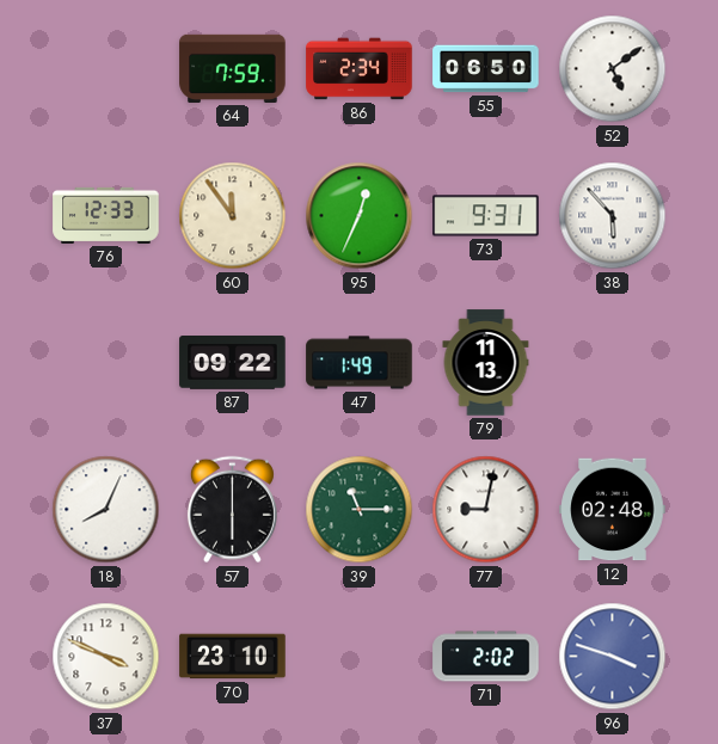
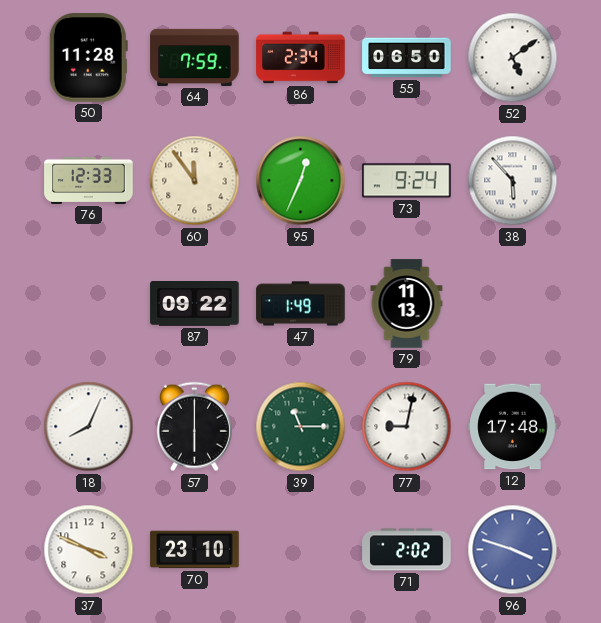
50: none -> 11:28
73: 9:31 -> 9:24
12: 02:48 -> 17:48
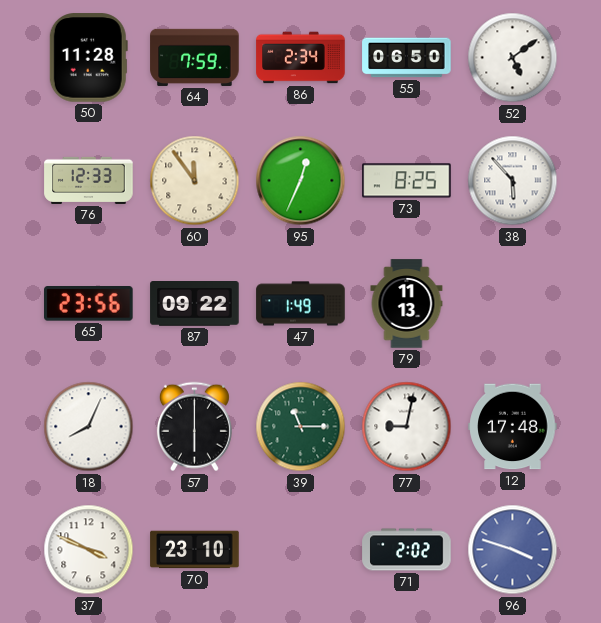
73: 9:24 -> 8:25
65: none -> 23:56
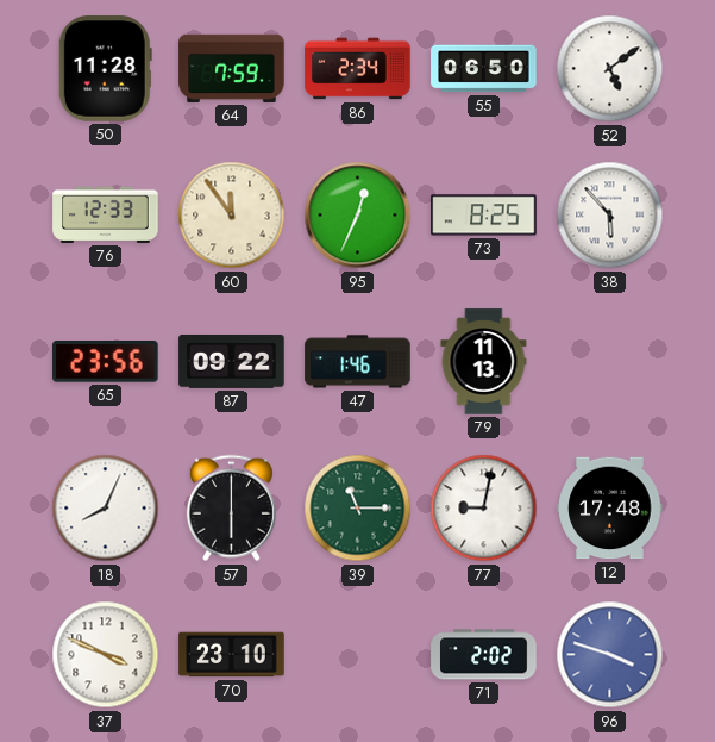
47: 1:49 -> 1:46
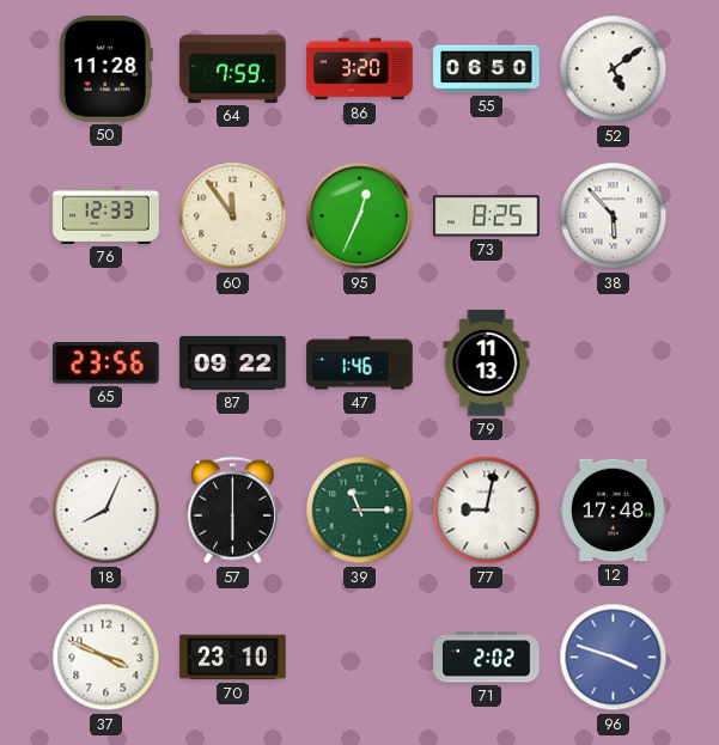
86: 2:34 -> 3:20
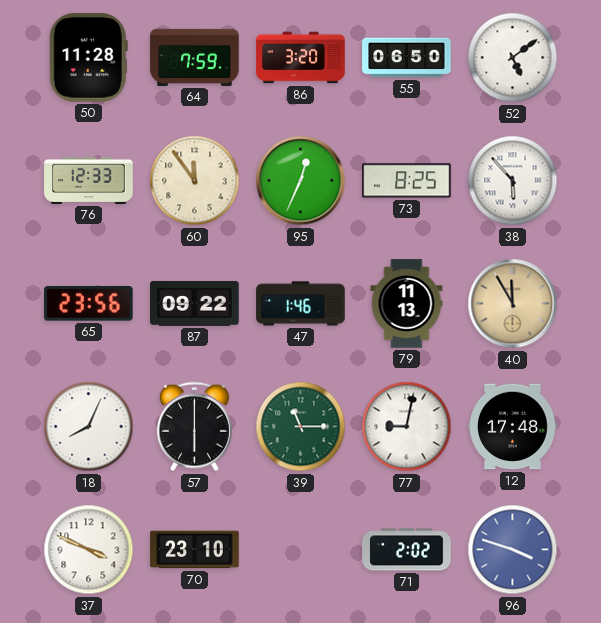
40: none -> 11:55
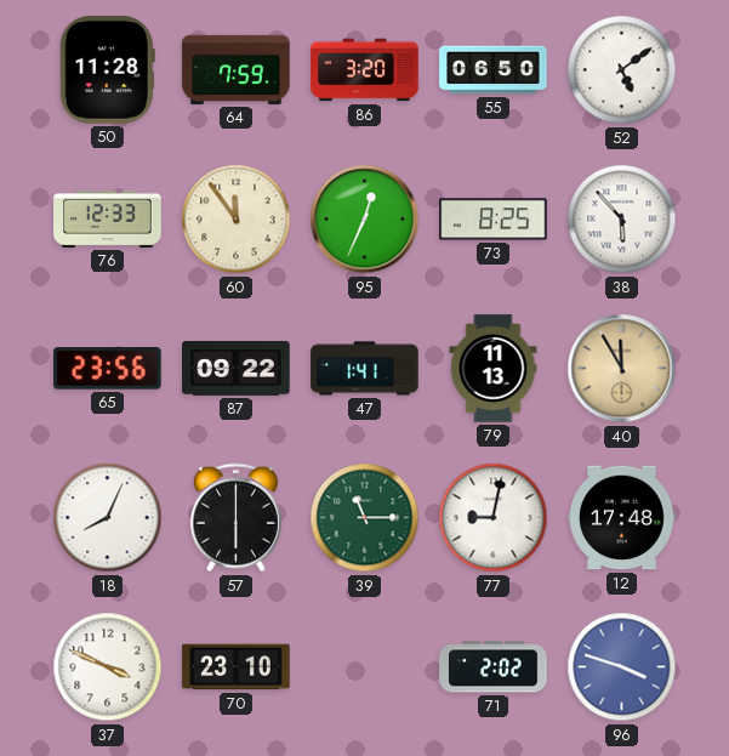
47: 1:46 -> 1:41
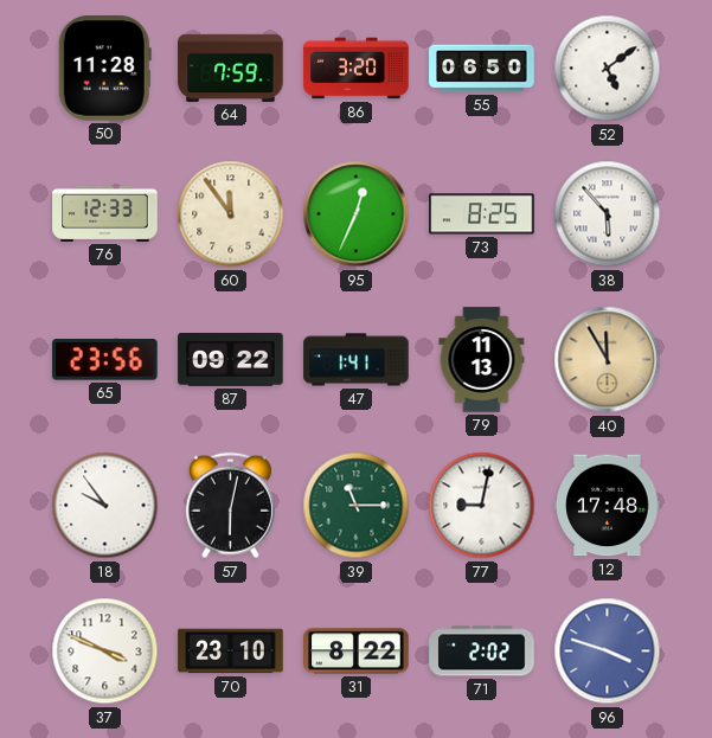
18: 8:04 -> 9:54
57: 6:00 -> 6:02
31: none -> 8:22
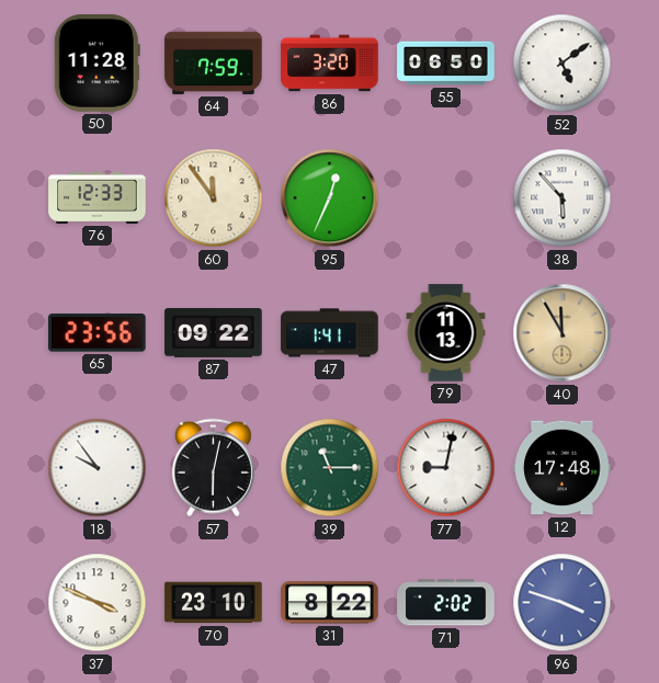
73: 8:25 -> none
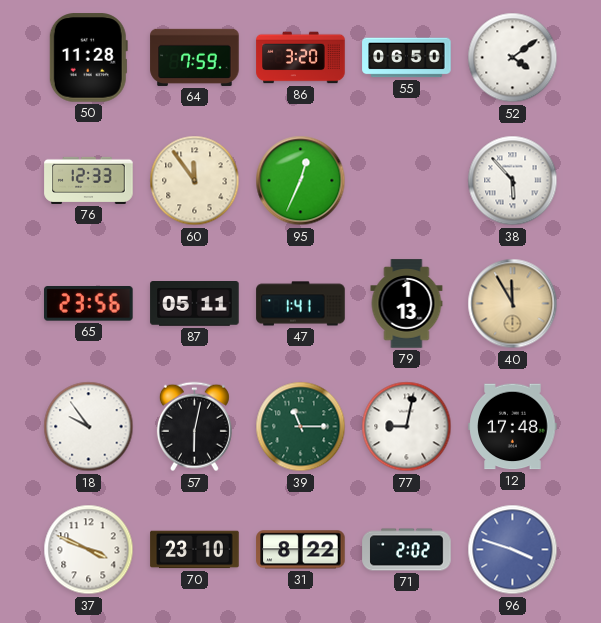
52: 5:09 -> 4:09
87: 09:22 -> 05:11
79: 11:13 -> 1:13
